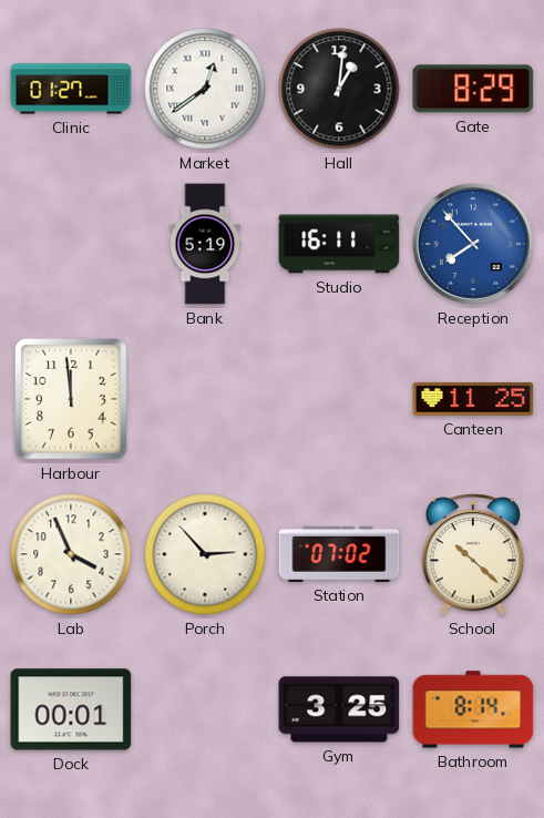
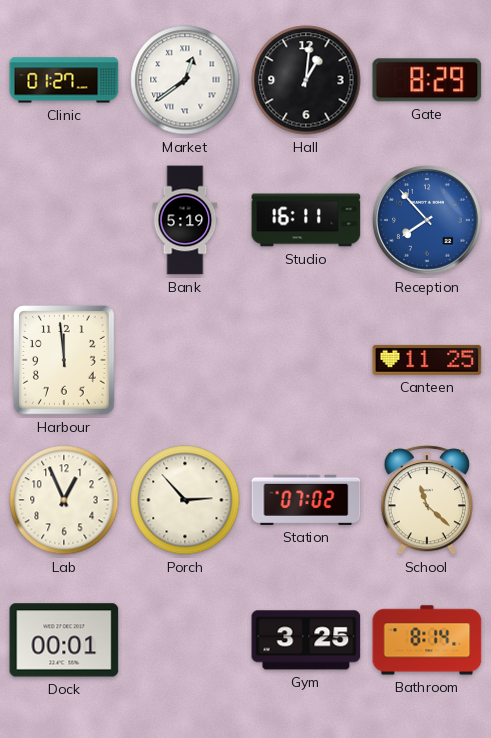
Lab: 3:56 -> 12:56
School: 10:22 -> 11:22
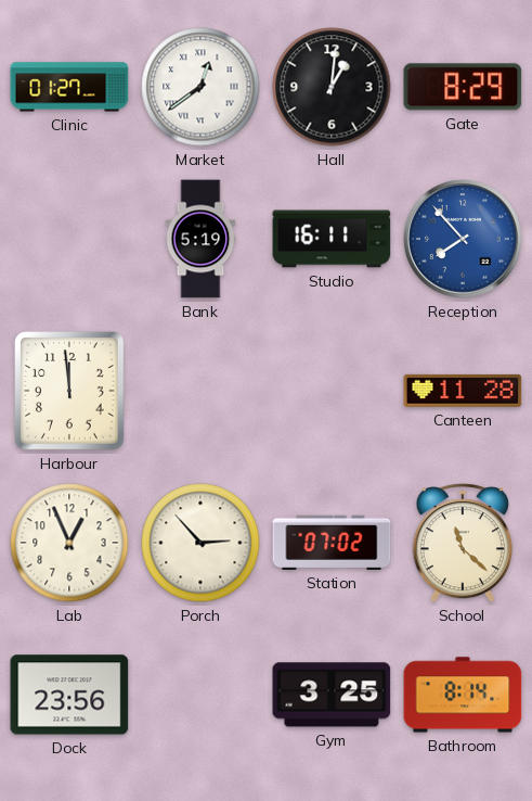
Canteen: 11:25 -> 11:28
Dock: 00:01 -> 23:56
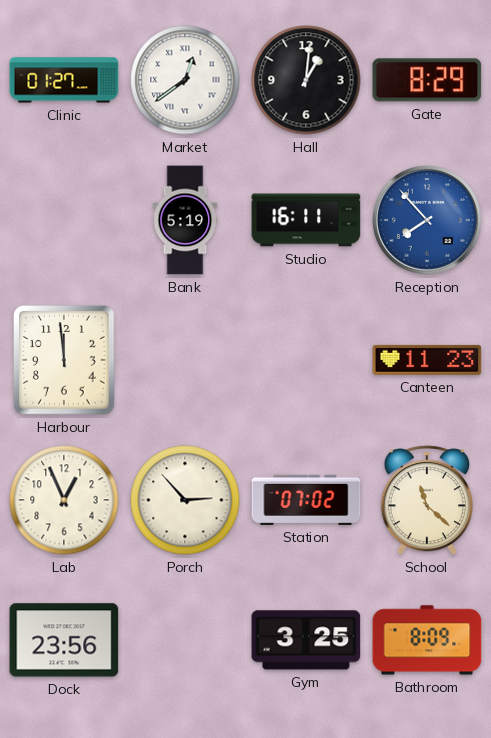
Canteen: 11:28 -> 11:23
Bathroom: 8:14 -> 8:09
